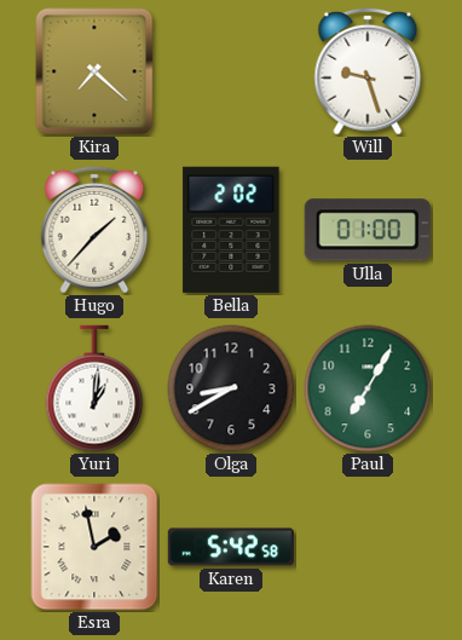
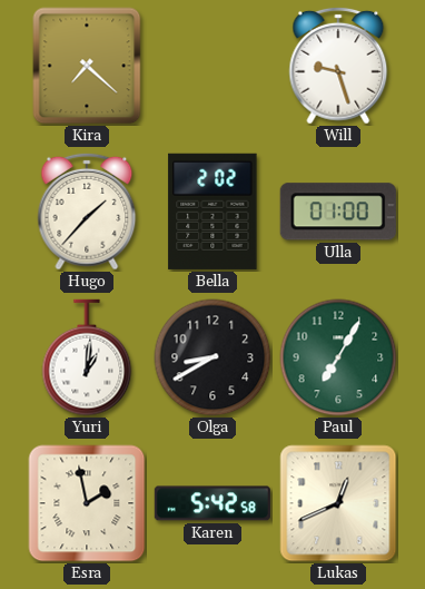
Lukas: none -> 12:41
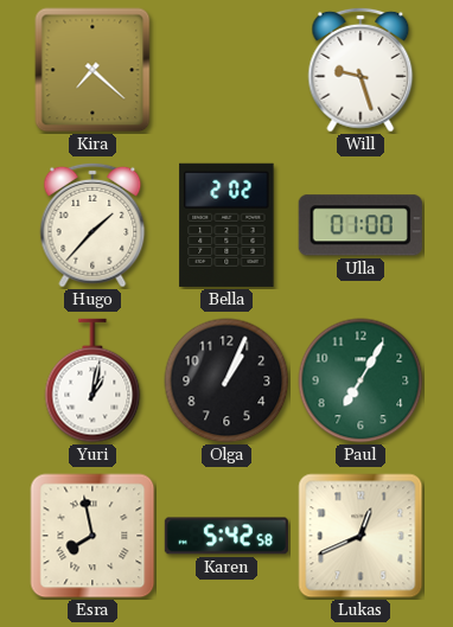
Yuri: 1:01 -> 1:02
Olga: 8:40 -> 1:04
Esra: 1:58 -> 7:58
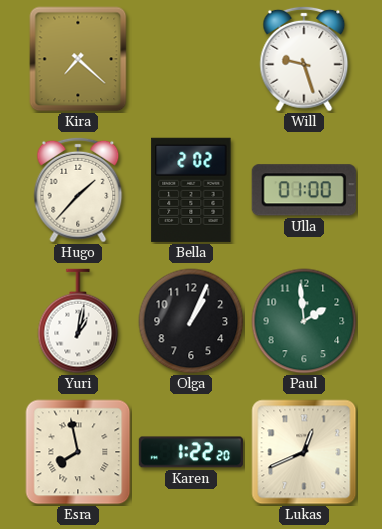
Paul: 7:05 -> 1:59
Karen: 5:42 -> 1:22
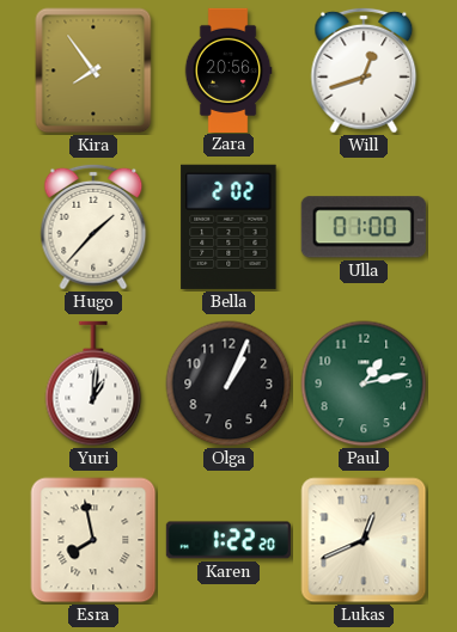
Kira: 7:22 -> 7:54
Zara: none -> 20:56
Will: 9:27 -> 12:42
Yuri: 1:02 -> 1:01
Paul: 1:59 -> 1:13
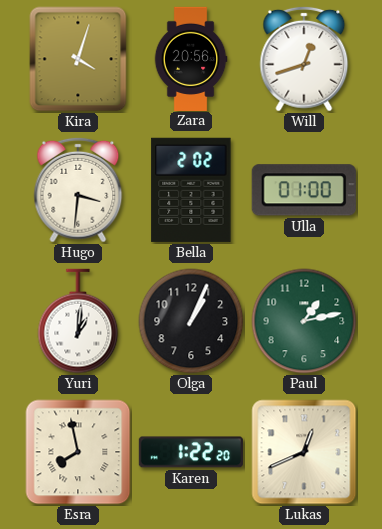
Kira: 7:54 -> 4:03
Hugo: 1:37 -> 3:31
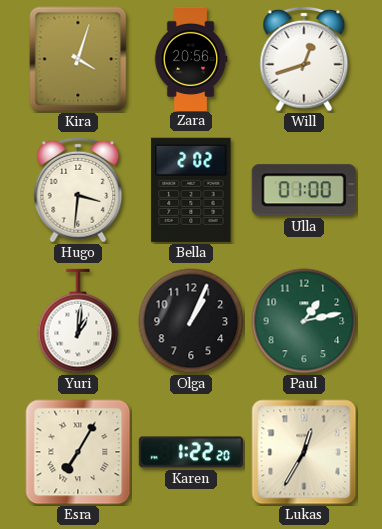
Esra: 7:58 -> 7:05
Lukas: 12:41 -> 12:35
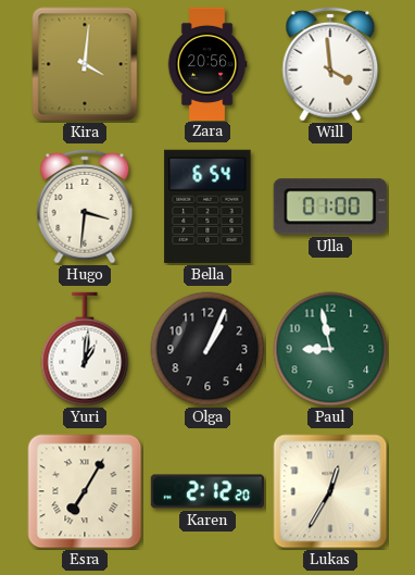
Kira: 4:03 -> 4:01
Will: 12:42 -> 3:59
Bella: 2:02 -> 6:54
Paul: 1:13 -> 8:58
Karen: 1:22 -> 2:12
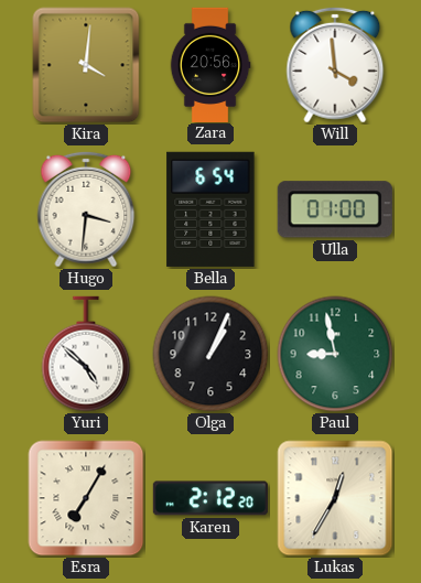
Yuri: 1:01 -> 4:52
